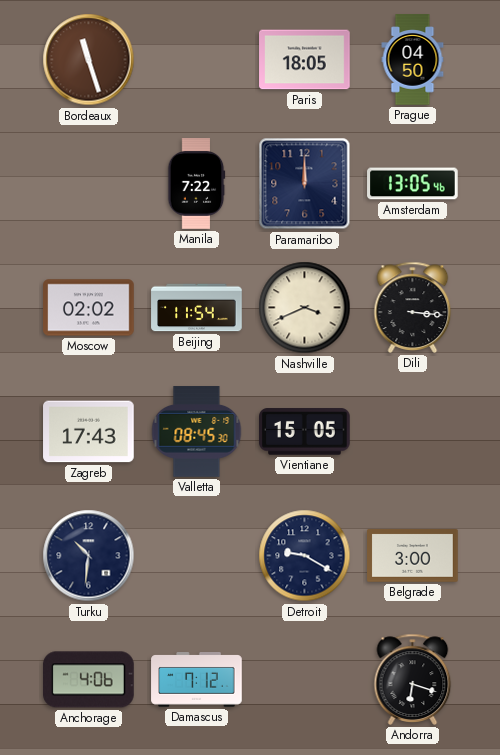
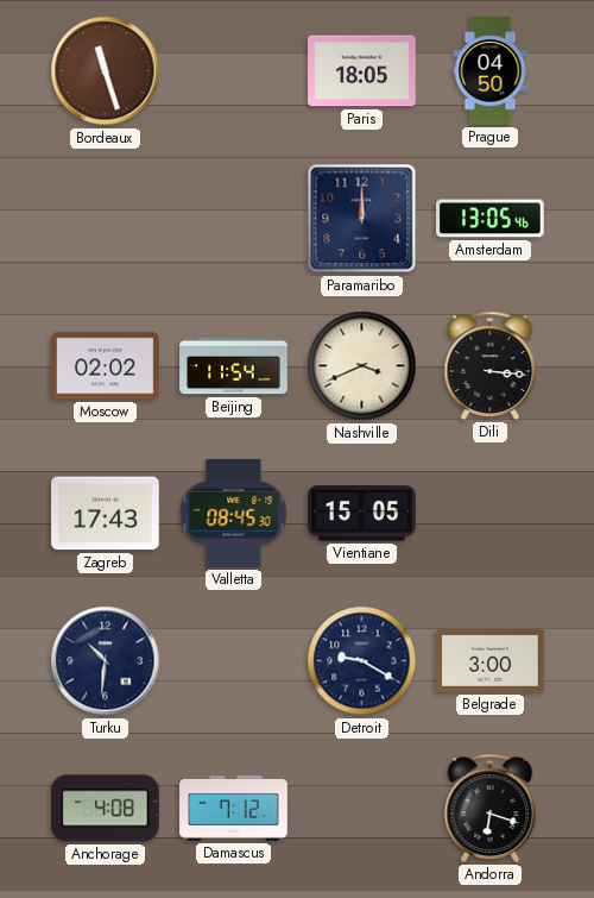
Manila: 7:22 -> none
Anchorage: 4:06 -> 4:08
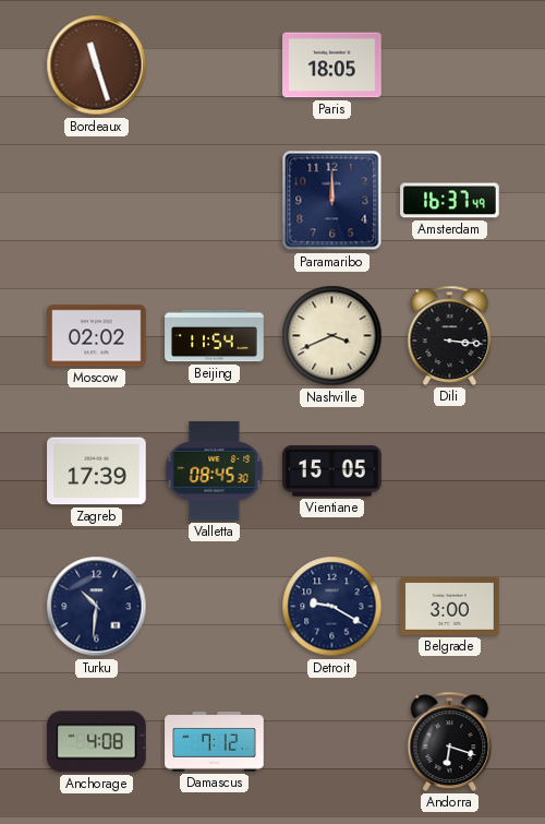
Prague: 04:50 -> none
Amsterdam: 13:05 -> 16:37
Zagreb: 17:43 -> 17:39
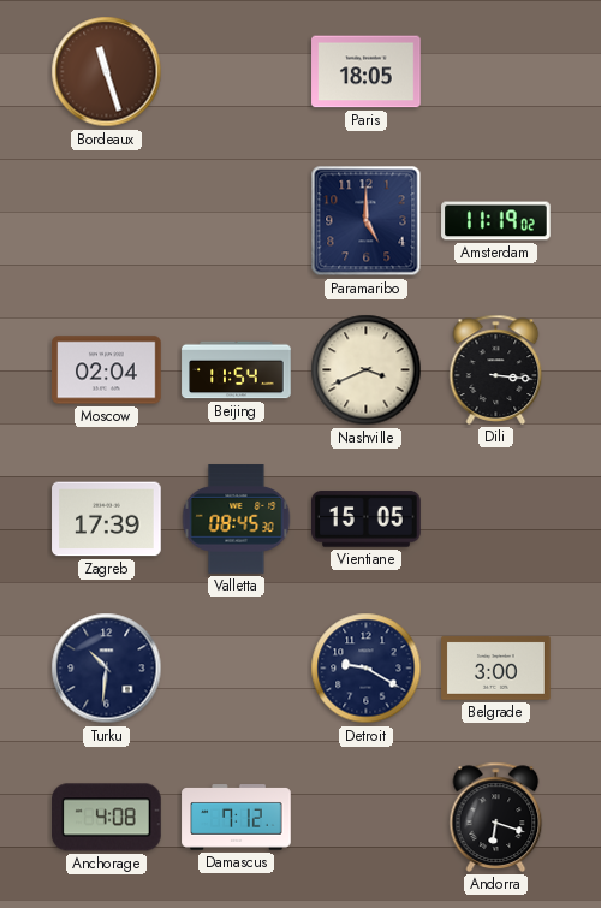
Paramaribo: 12:00 -> 5:00
Amsterdam: 16:37 -> 11:19
Moscow: 02:02 -> 02:04
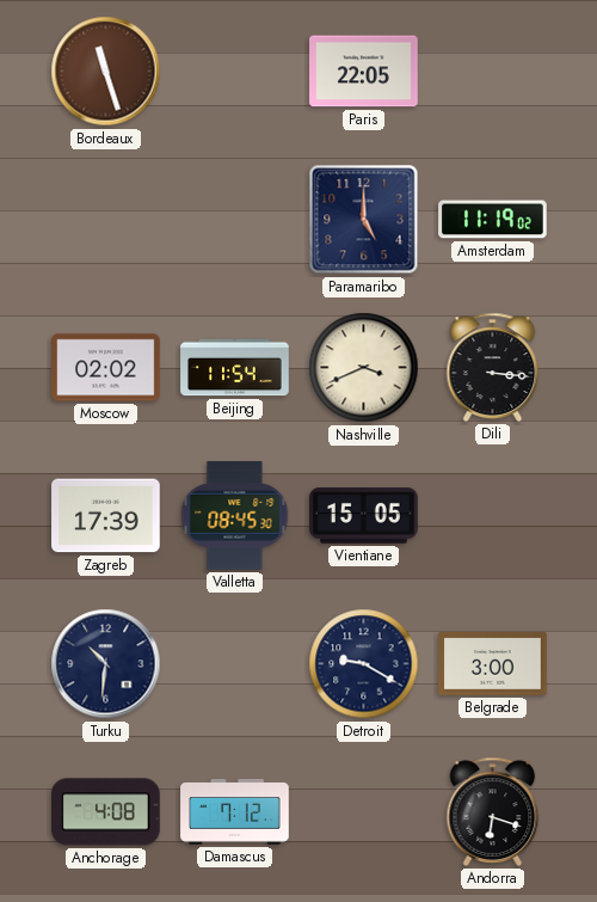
Paris: 18:05 -> 22:05
Moscow: 02:04 -> 02:02
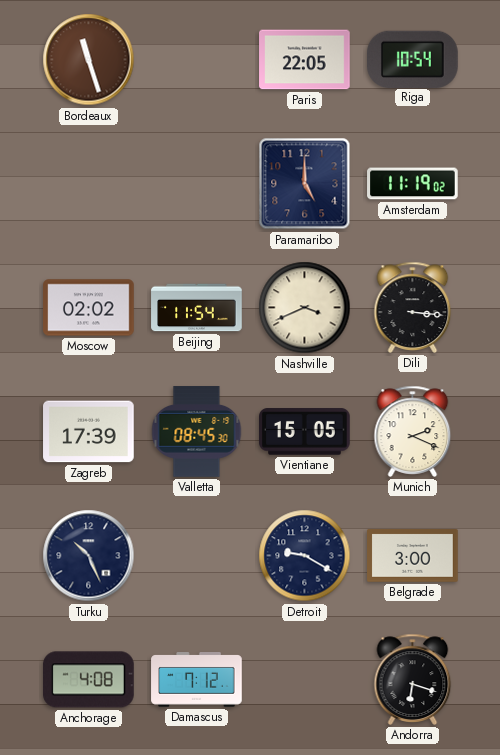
Riga: none -> 10:54
Munich: none -> 2:19
Turku: 10:31 -> 10:26
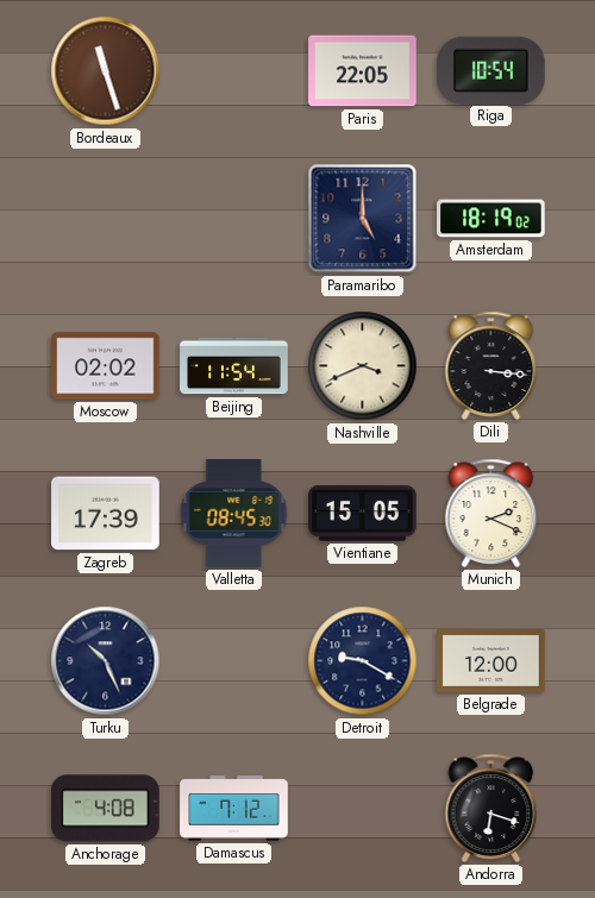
Amsterdam: 11:19 -> 18:19
Belgrade: 3:00 -> 12:00
